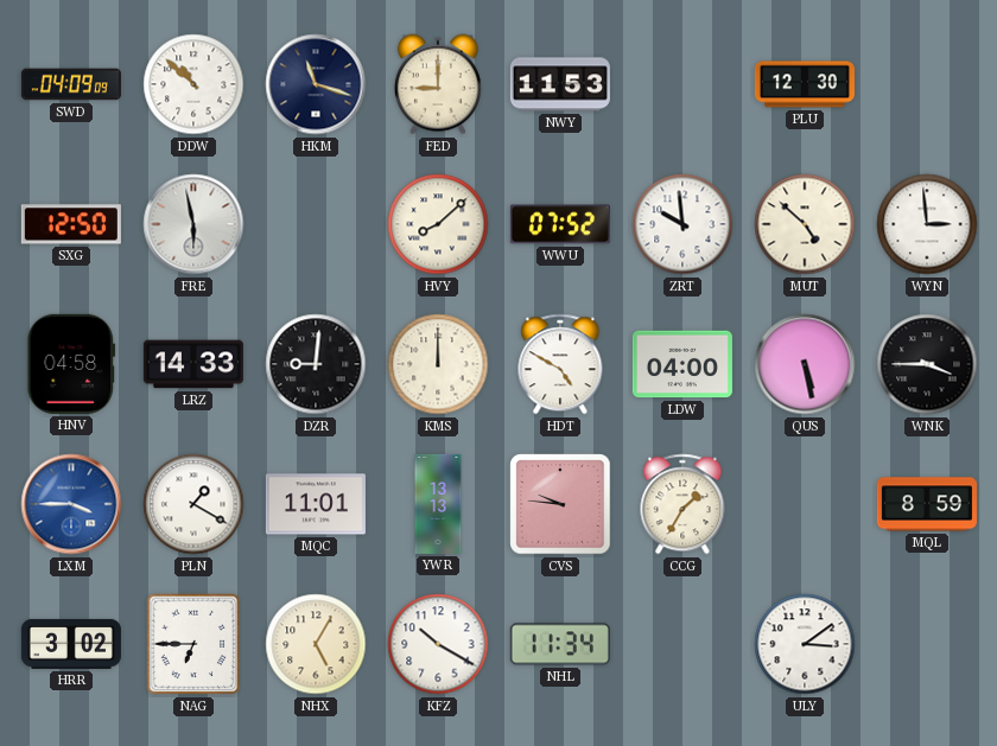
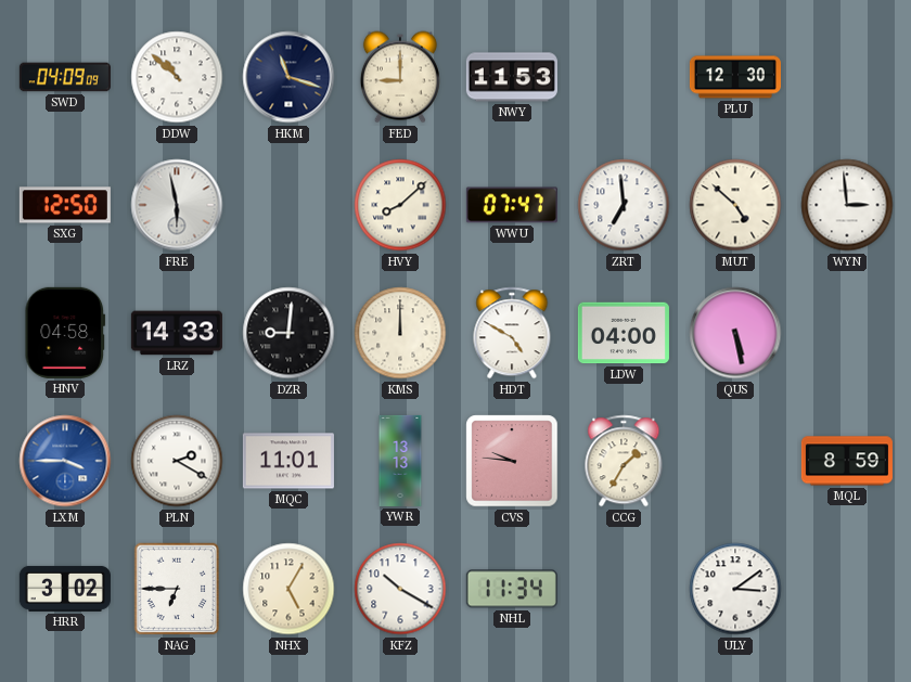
WWU: 07:52 -> 07:47
ZRT: 9:59 -> 6:59
WNK: 3:45 -> none
PLN: 1:20 -> 2:20
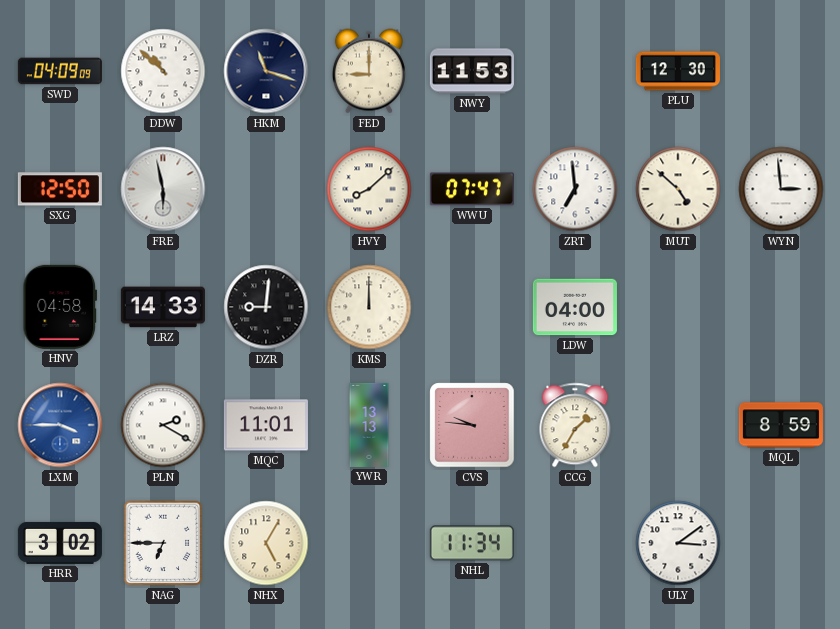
HDT: 4:50 -> none
QUS: 5:28 -> none
KFZ: 10:20 -> none
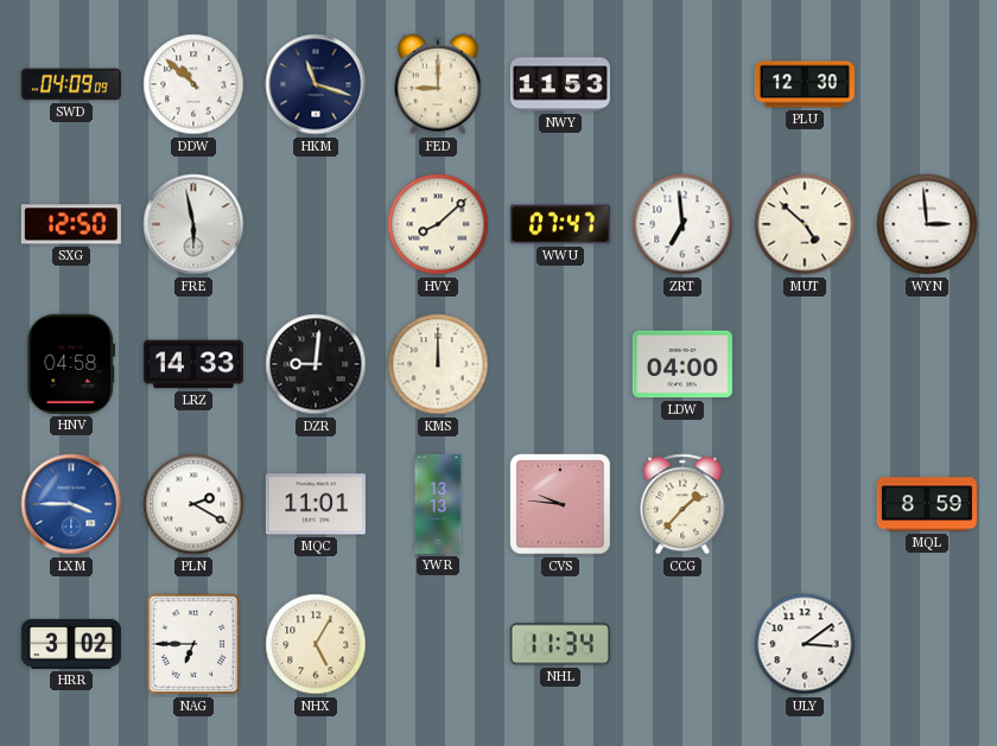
CCG: 1:35 -> 1:37
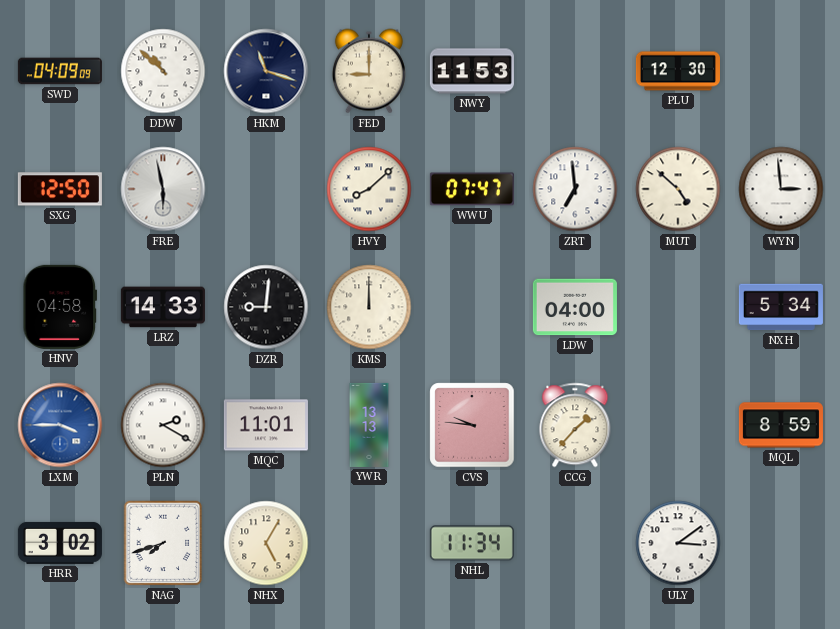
NXH: none -> 5:34
NAG: 6:45 -> 7:42
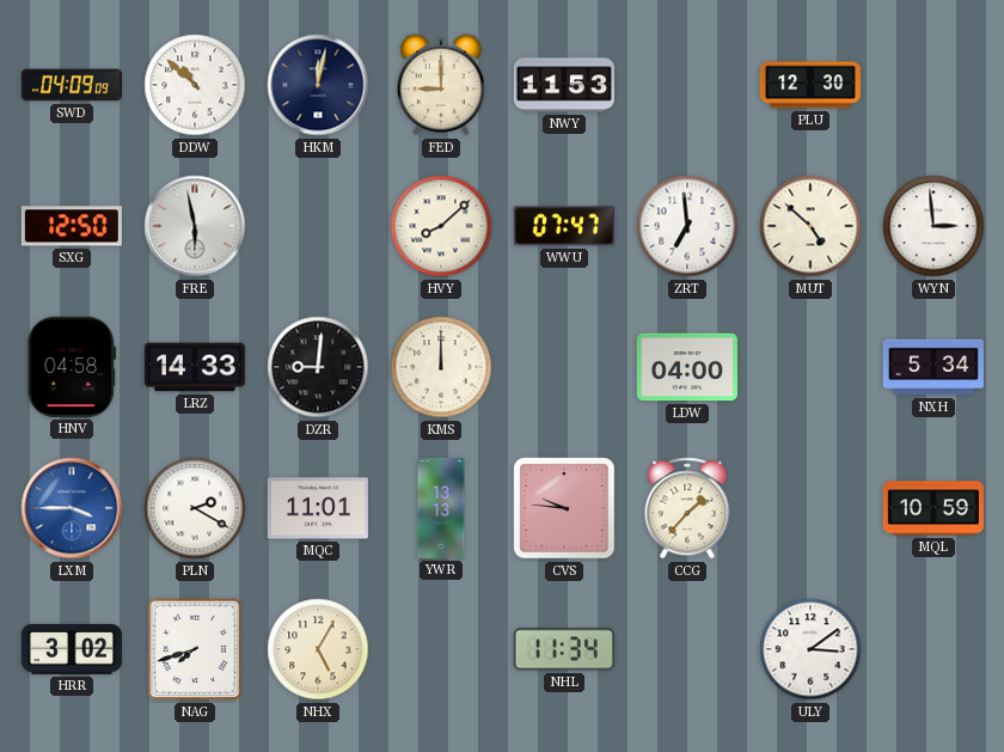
HKM: 11:18 -> 12:02
MQL: 8:59 -> 10:59
